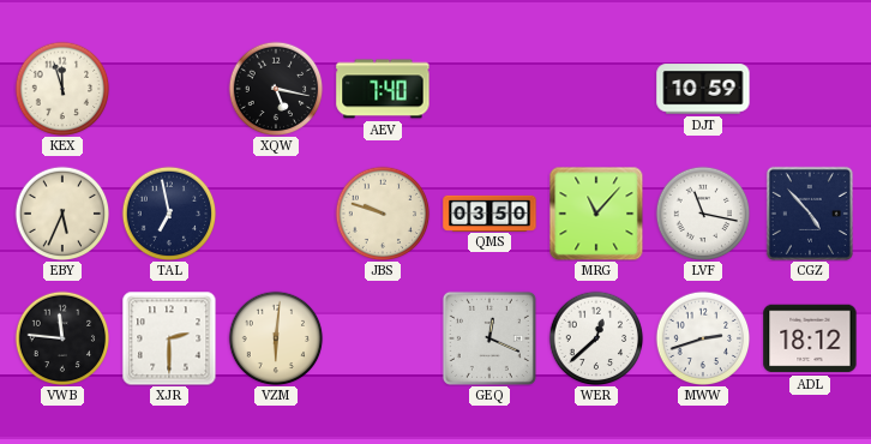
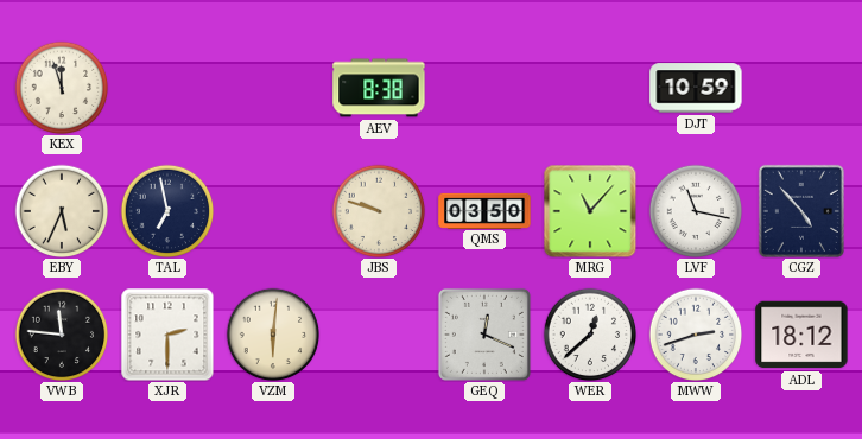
XQW: 5:17 -> none
AEV: 7:40 -> 8:38
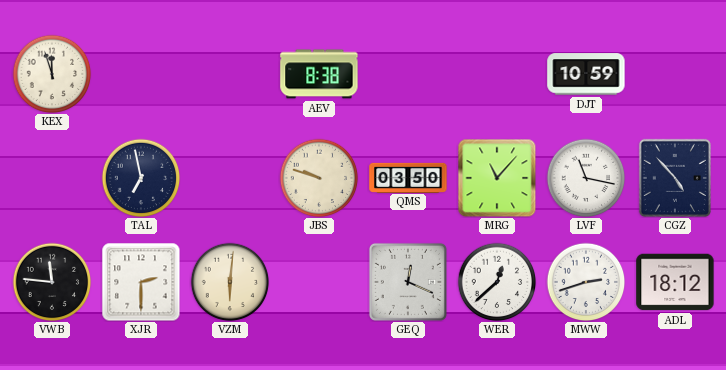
EBY: 5:34 -> none
